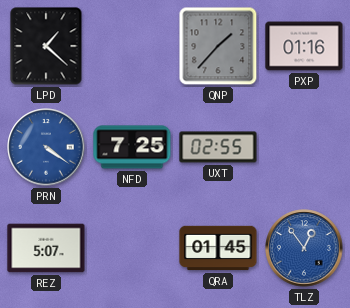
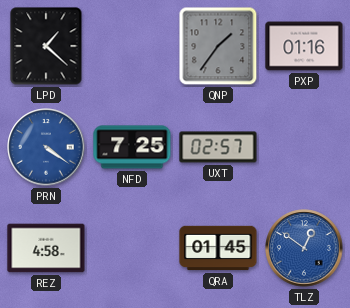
QNP: 1:37 -> 1:36
UXT: 02:55 -> 02:57
REZ: 5:07 -> 4:58
TLZ: 12:54 -> 12:51
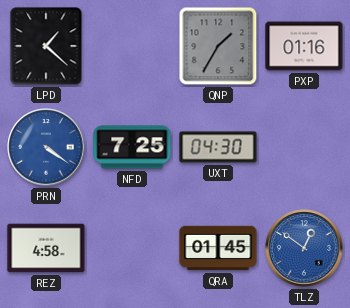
QNP: 1:36 -> 1:35
UXT: 02:57 -> 04:30
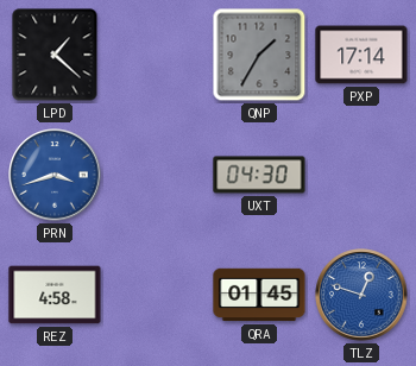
PXP: 01:16 -> 17:14
PRN: 4:21 -> 3:42
NFD: 7:25 -> none
TLZ: 12:51 -> 12:48
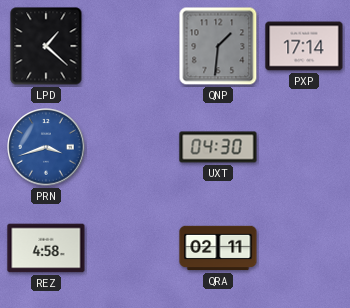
QNP: 1:35 -> 1:31
QRA: 01:45 -> 02:11
TLZ: 12:48 -> none
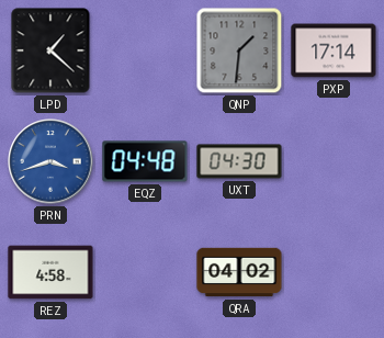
EQZ: none -> 04:48
QRA: 02:11 -> 04:02
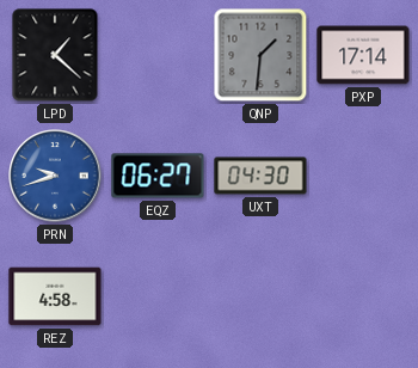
PRN: 3:42 -> 9:42
EQZ: 04:48 -> 06:27
QRA: 04:02 -> none
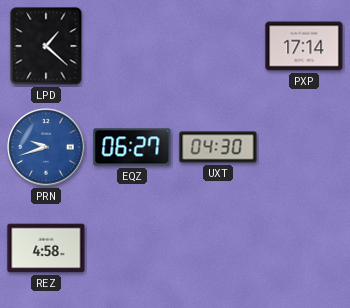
QNP: 1:31 -> none
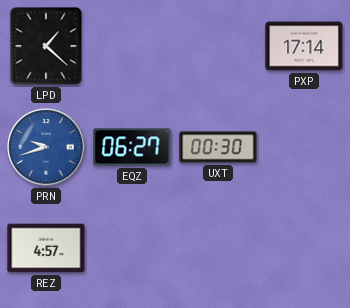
UXT: 04:30 -> 00:30
REZ: 4:58 -> 4:57
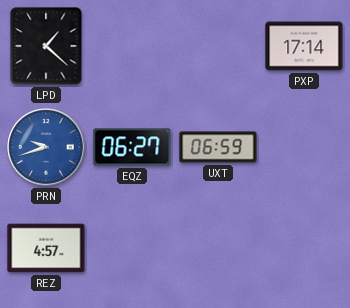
UXT: 00:30 -> 06:59
